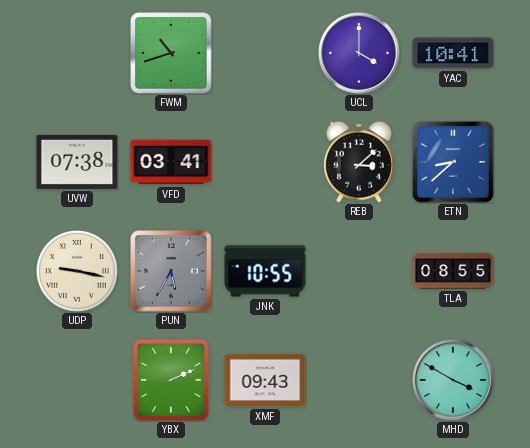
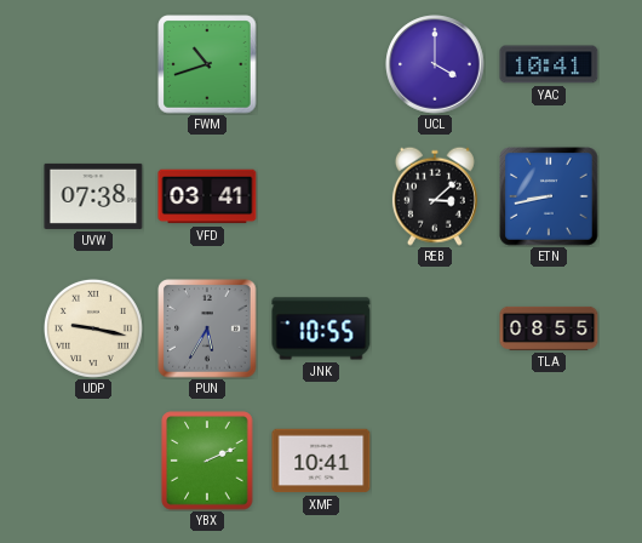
ETN: 8:38 -> 8:43
XMF: 09:43 -> 10:41
MHD: 3:50 -> none
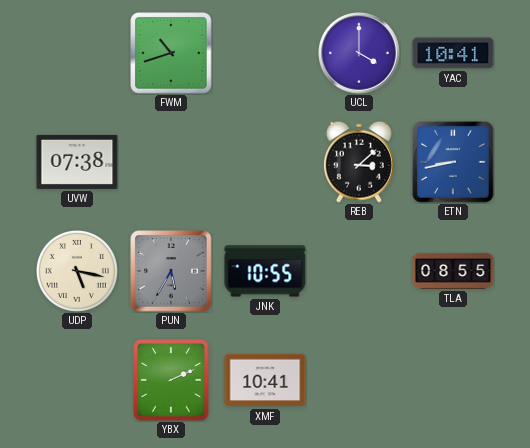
VFD: 03:41 -> none
UDP: 9:17 -> 5:17
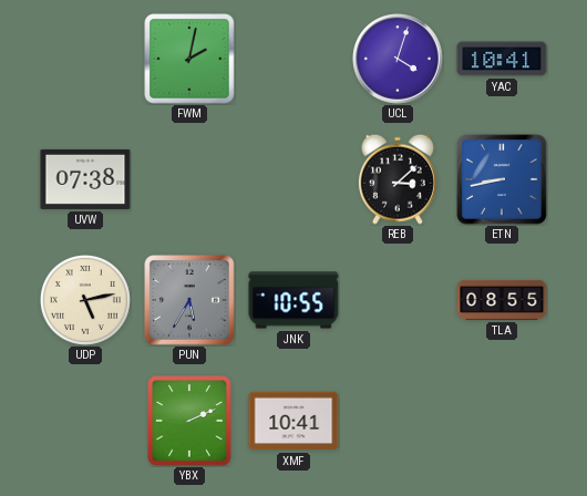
FWM: 10:42 -> 2:02
UCL: 4:00 -> 4:03
UDP: 5:17 -> 5:13
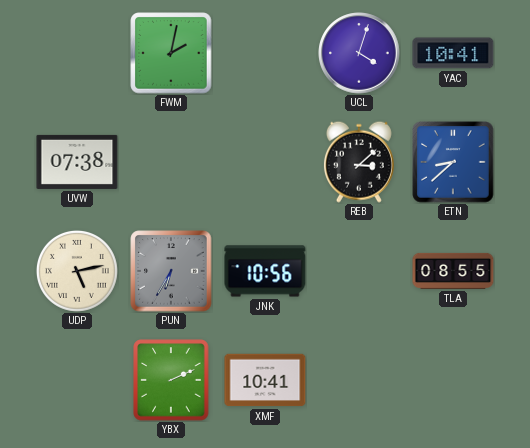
ETN: 8:43 -> 8:38
PUN: 5:35 -> 6:35
JNK: 10:55 -> 10:56
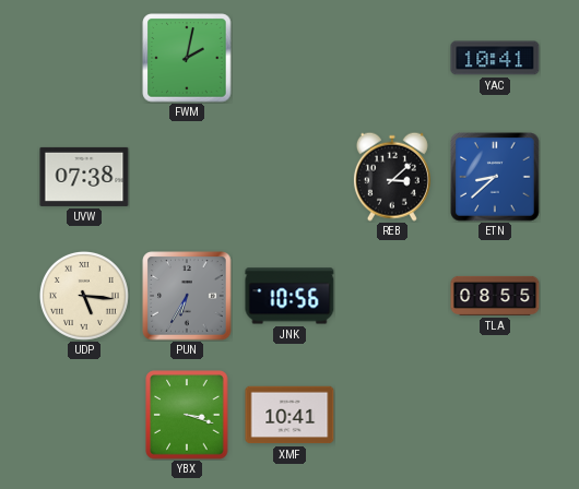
UCL: 4:03 -> none
UDP: 5:13 -> 5:16
YBX: 2:11 -> 3:18
